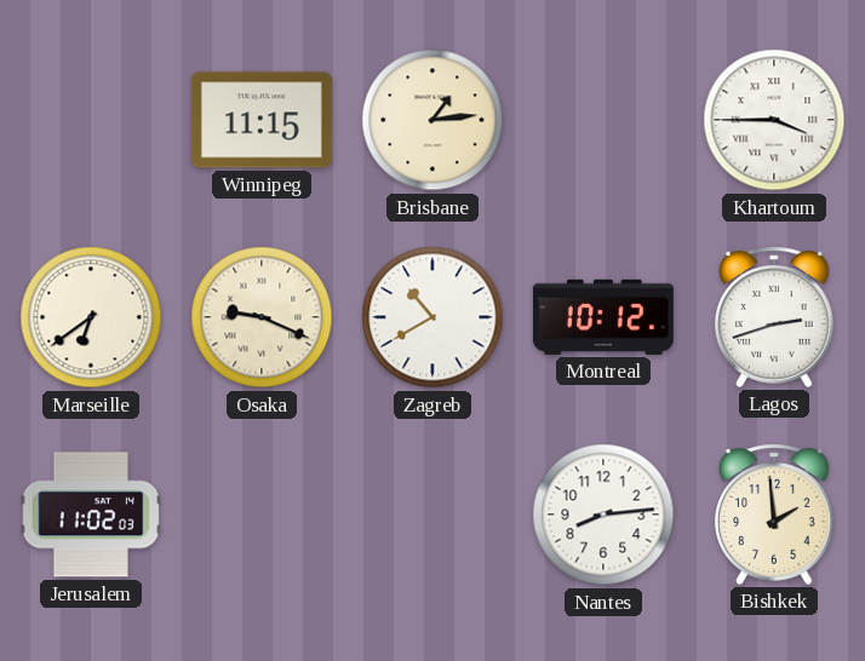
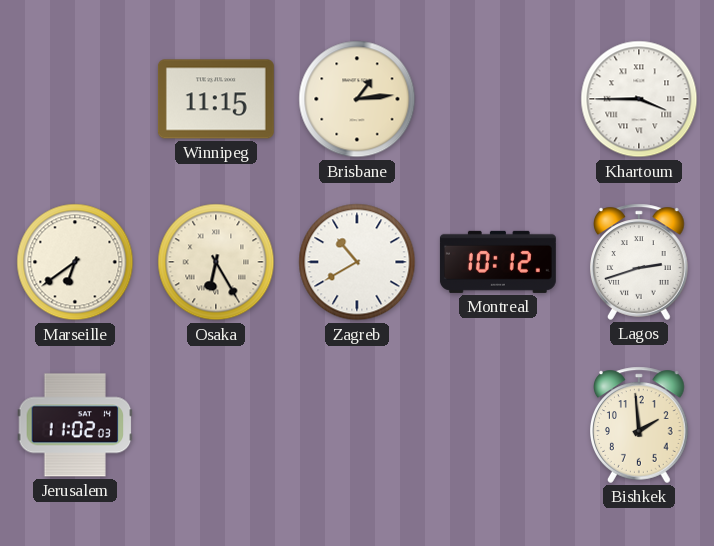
Osaka: 9:19 -> 6:25
Nantes: 8:14 -> none
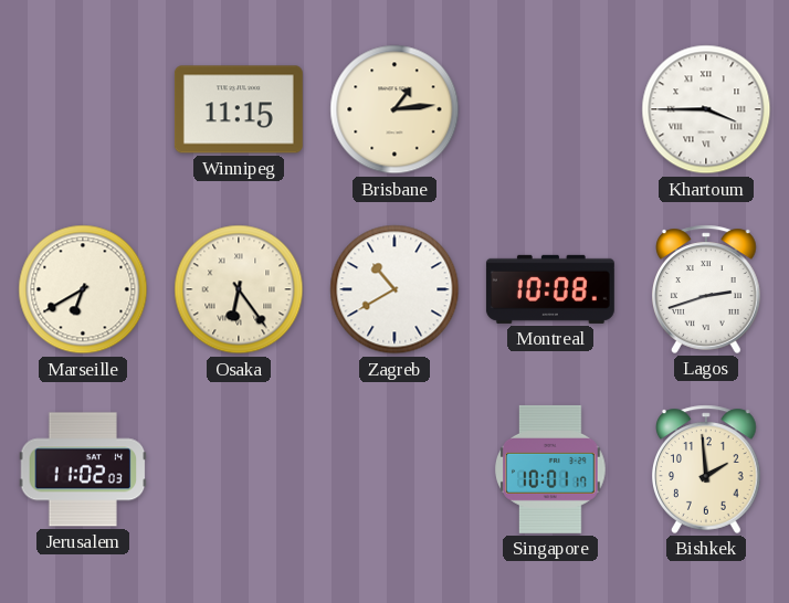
Marseille: 6:39 -> 6:40
Osaka: 6:25 -> 6:24
Montreal: 10:12 -> 10:08
Singapore: none -> 10:01
